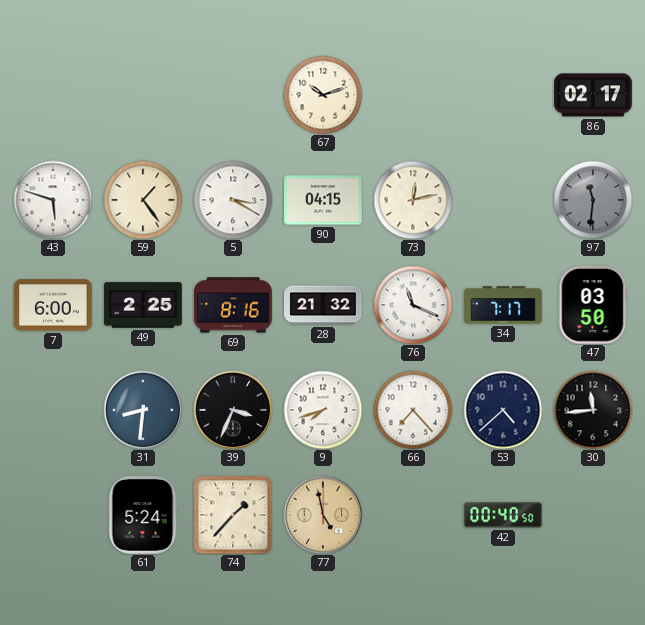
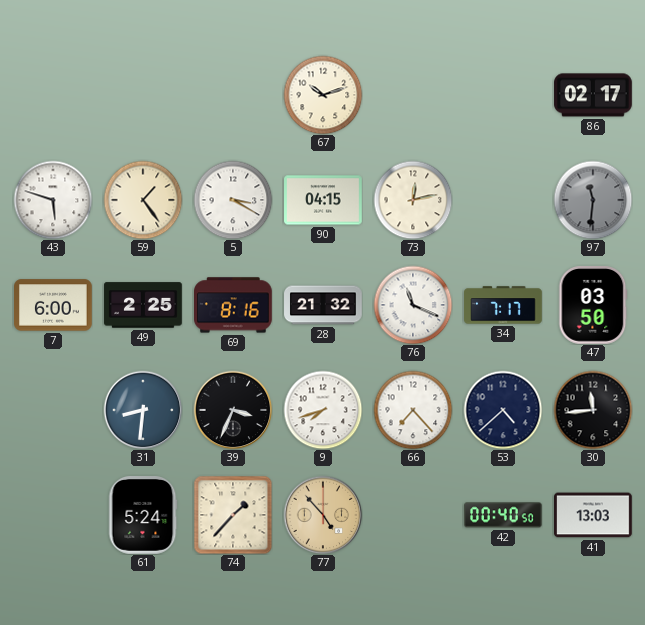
77: 4:58 -> 4:53
41: none -> 13:03
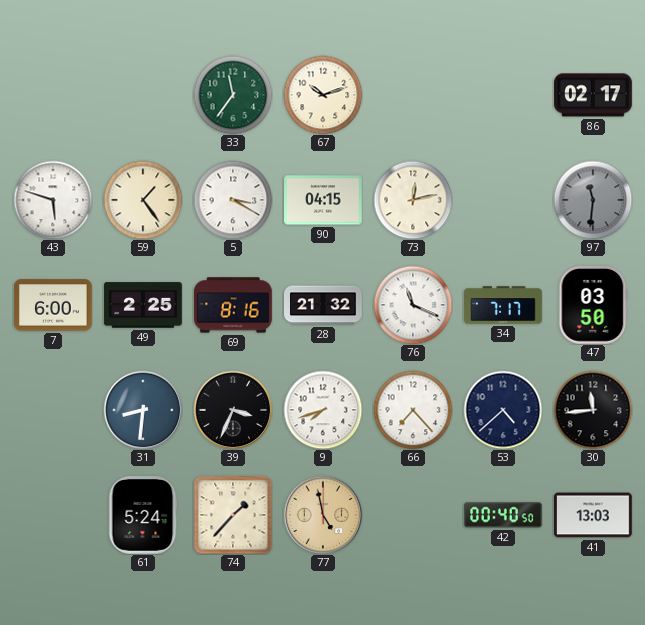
33: none -> 11:36
77: 4:53 -> 4:58
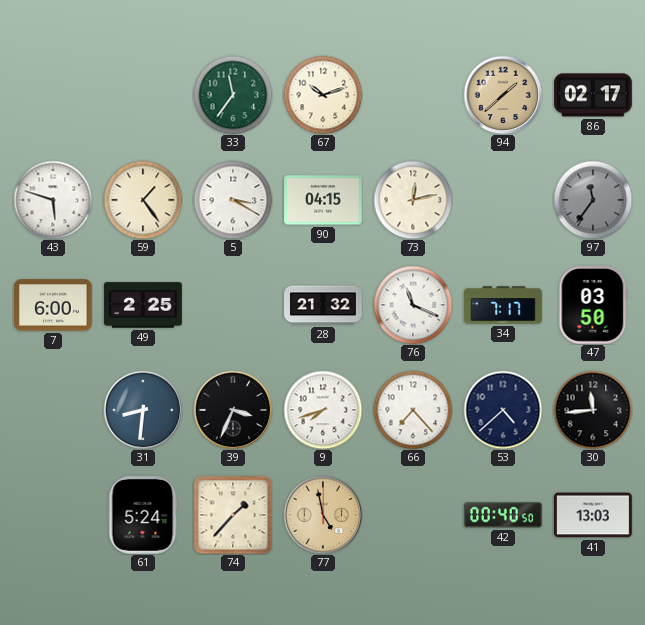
94: none -> 1:38
97: 11:31 -> 11:36
69: 8:16 -> none
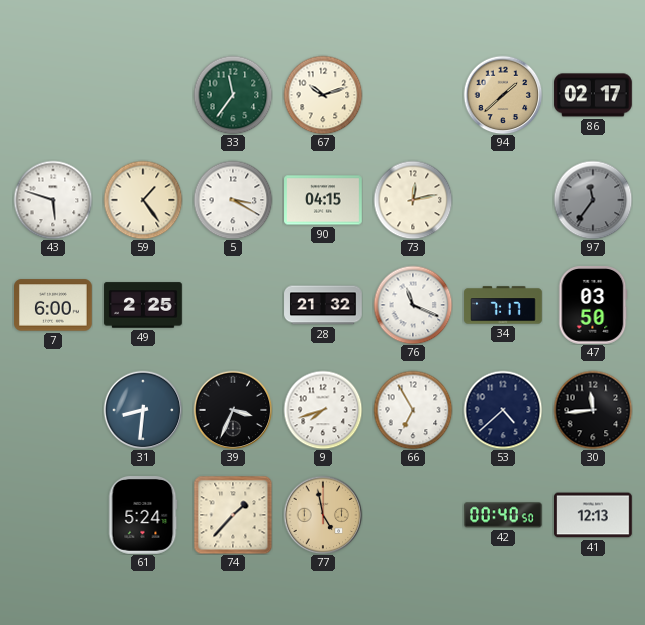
66: 7:23 -> 6:55
41: 13:03 -> 12:13
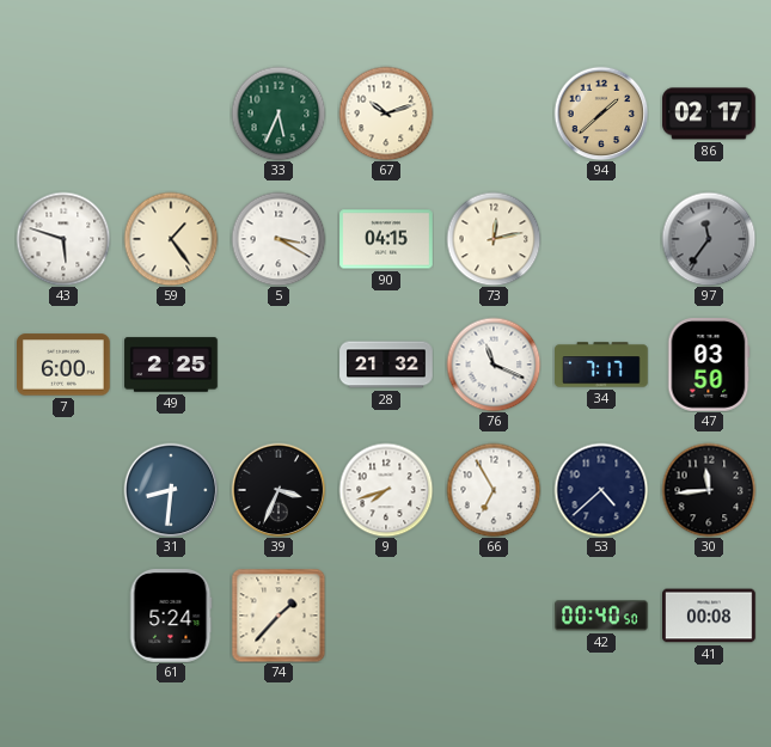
33: 11:36 -> 5:34
77: 4:58 -> none
41: 12:13 -> 00:08
